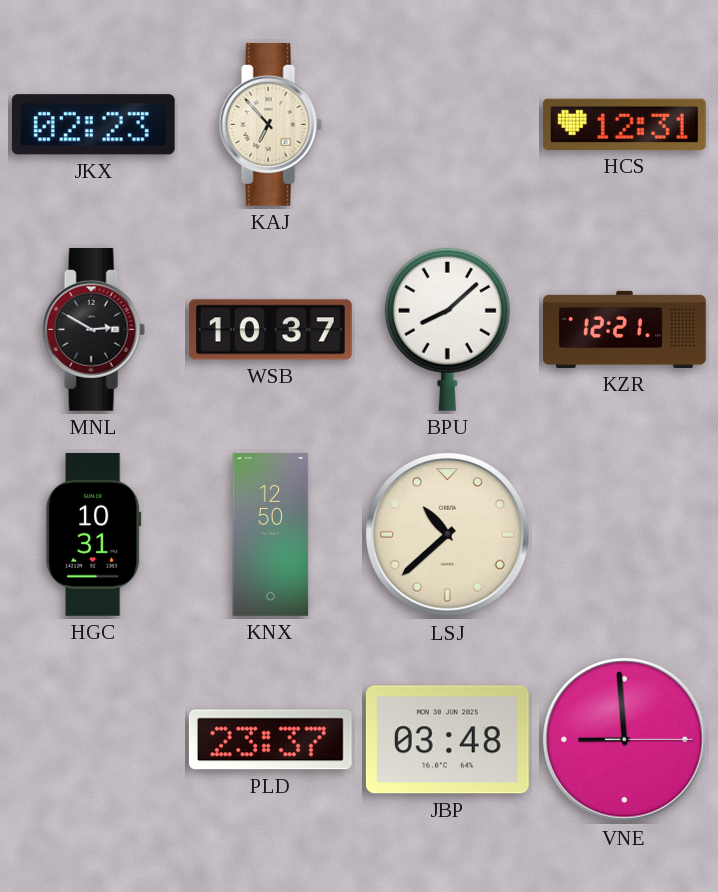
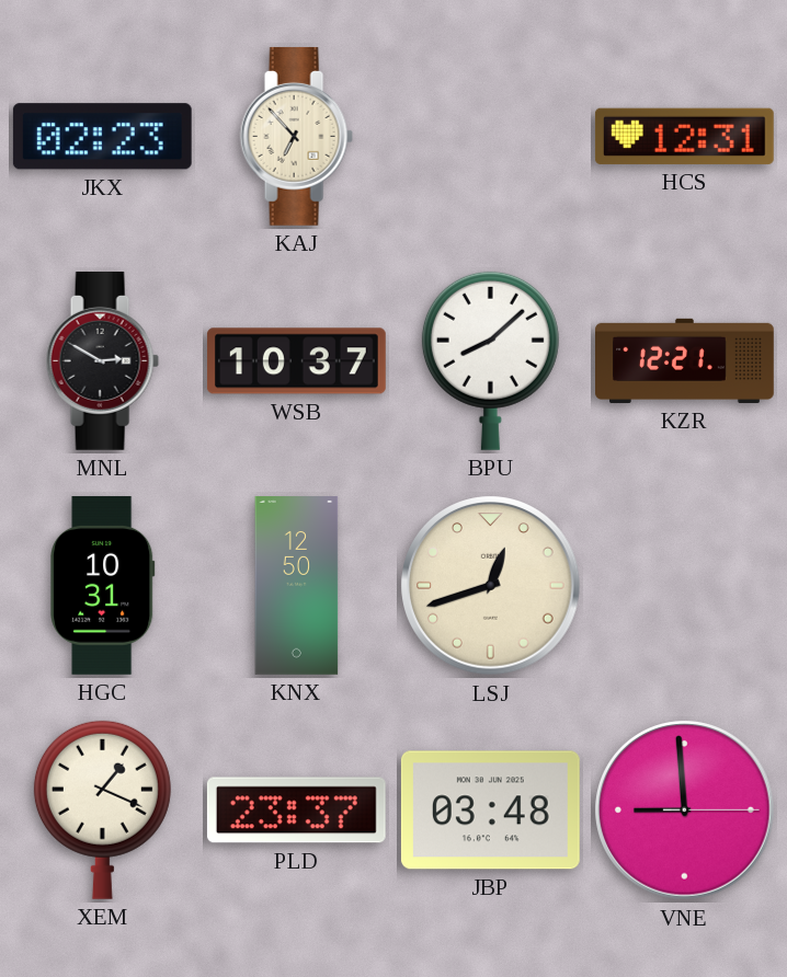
LSJ: 10:38 -> 12:42
XEM: none -> 1:19
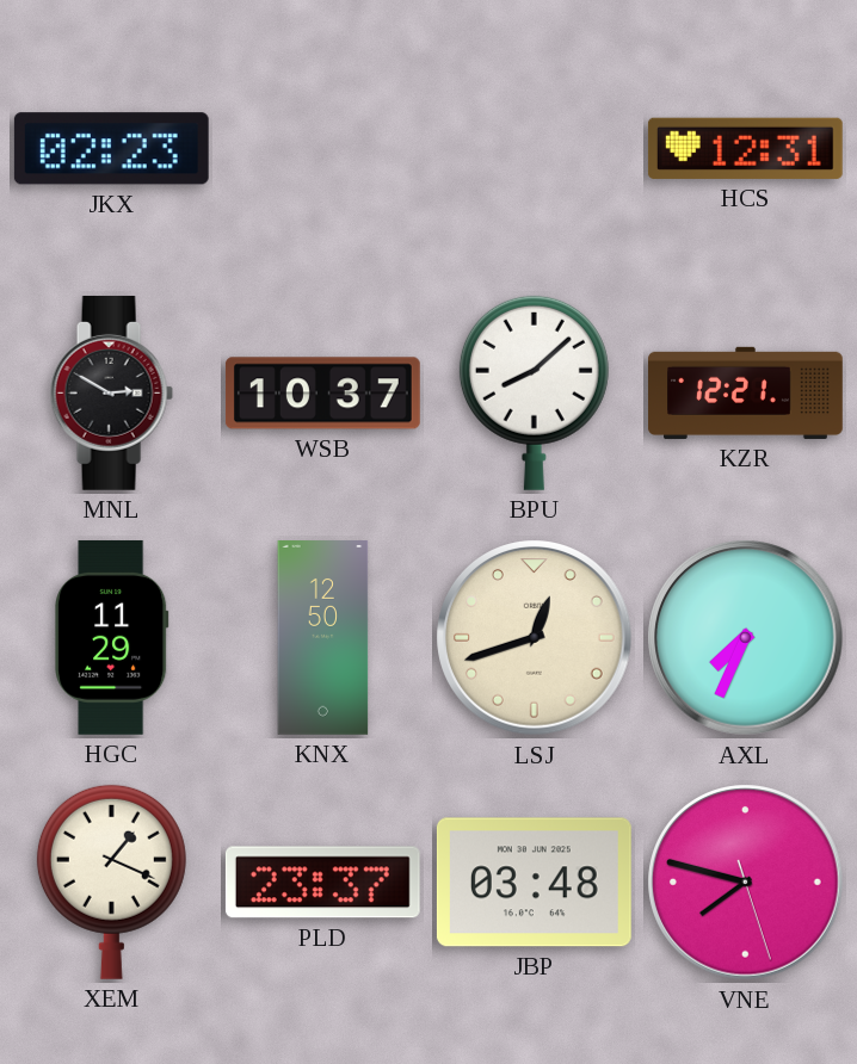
KAJ: 6:53 -> none
HGC: 10:31 -> 11:29
AXL: none -> 7:34
VNE: 8:59 -> 7:47
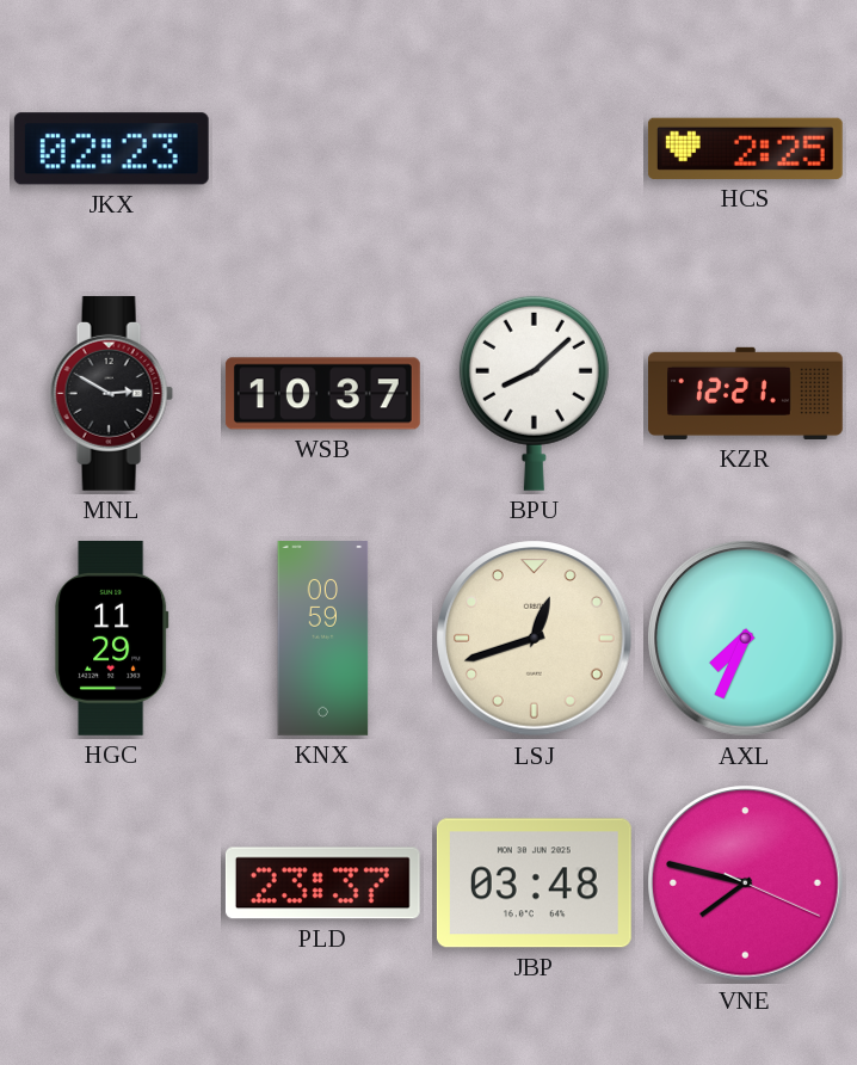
HCS: 12:31 -> 2:25
KNX: 12:50 -> 00:59
XEM: 1:19 -> none
VNE: 7:47:27 -> 7:47:19
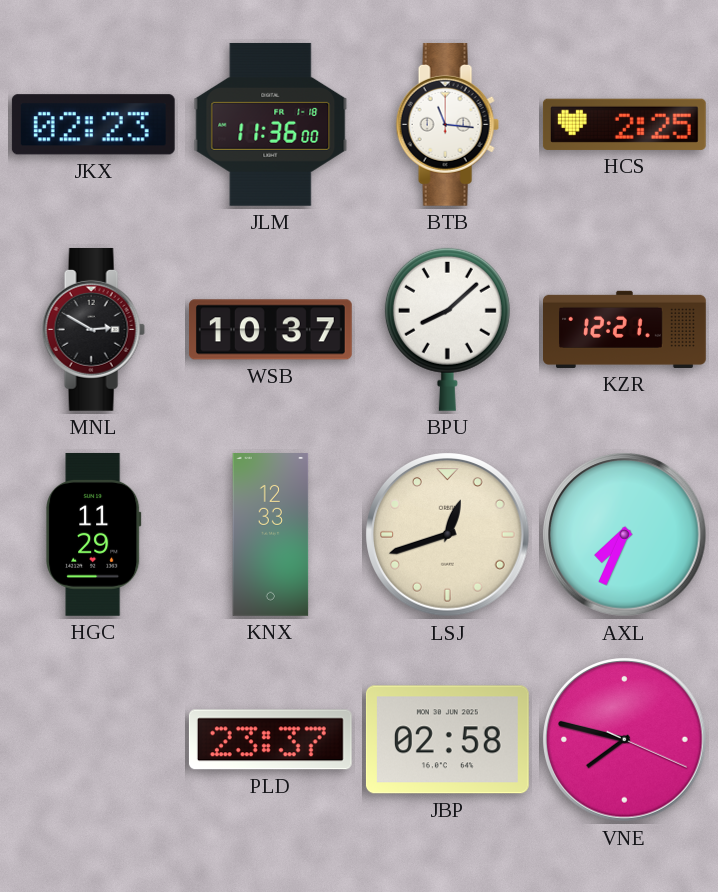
JLM: none -> 11:36
BTB: none -> 11:16
KNX: 00:59 -> 12:33
JBP: 03:48 -> 02:58
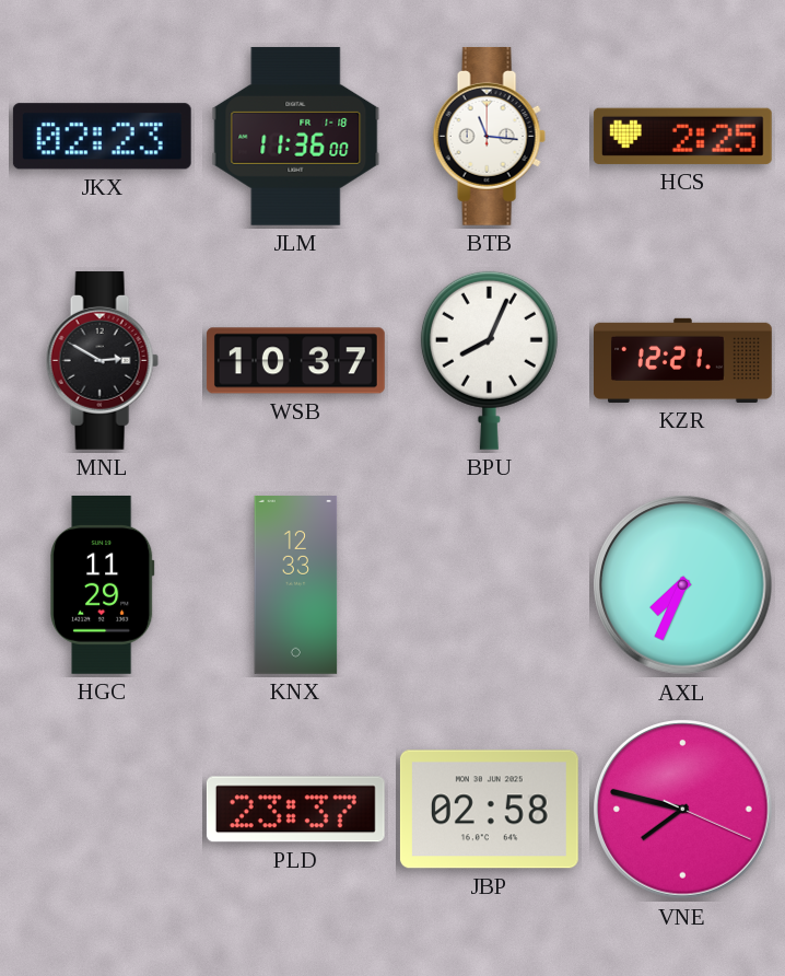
BPU: 8:08 -> 8:04
LSJ: 12:42 -> none
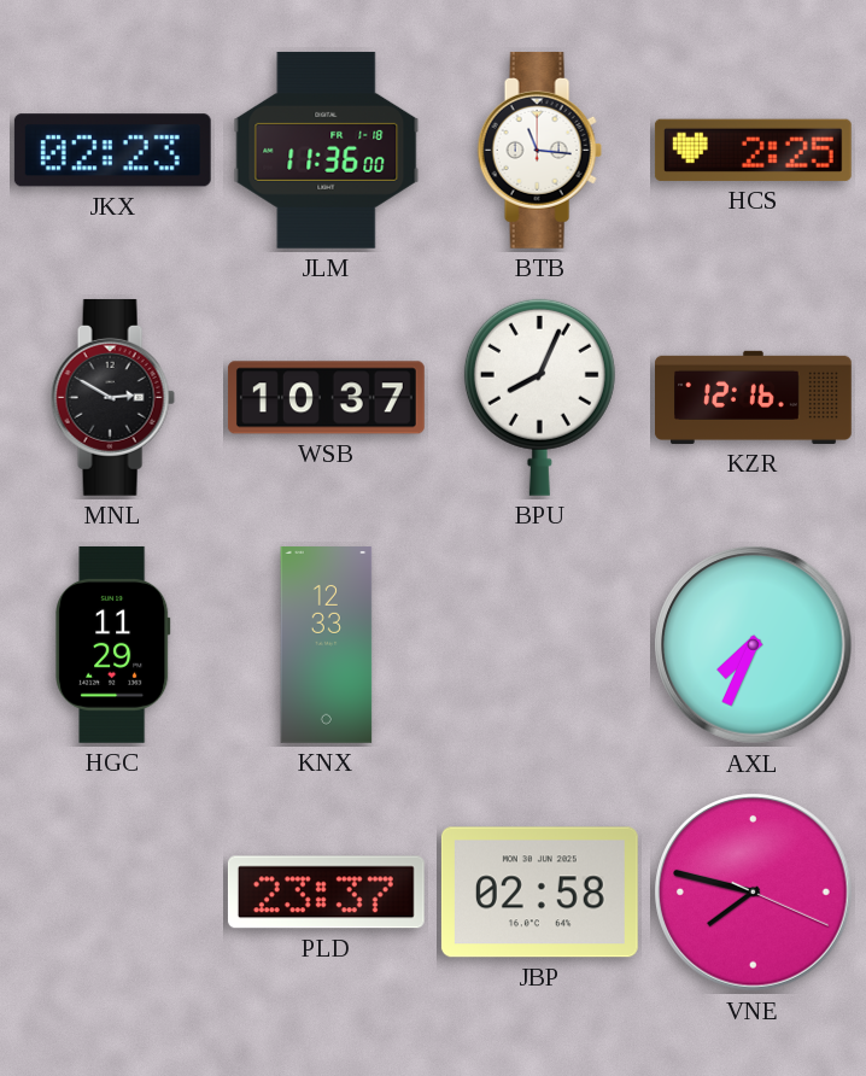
KZR: 12:21 -> 12:16
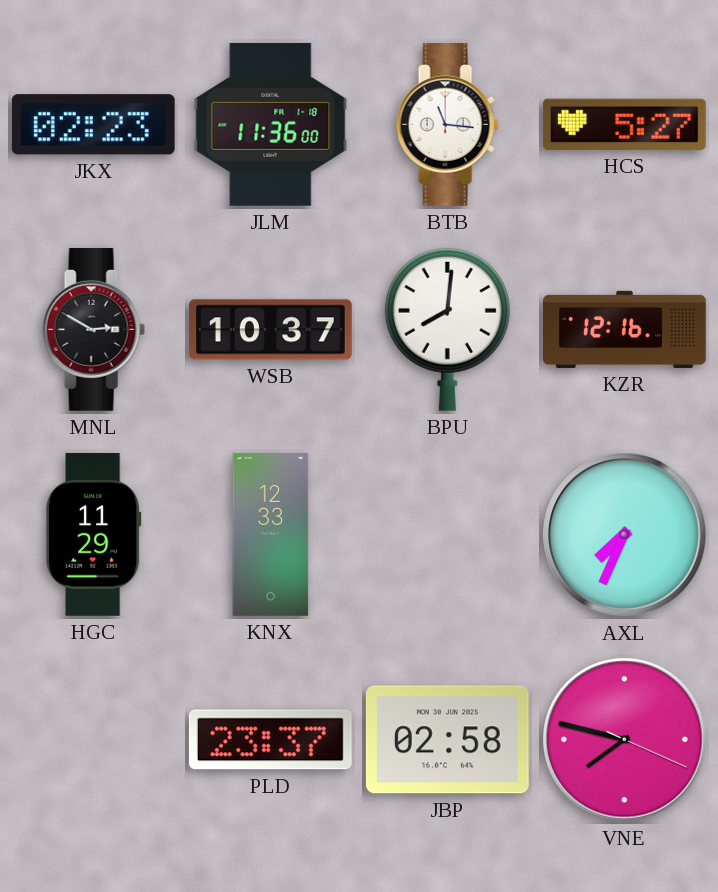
HCS: 2:25 -> 5:27
BPU: 8:04 -> 8:01
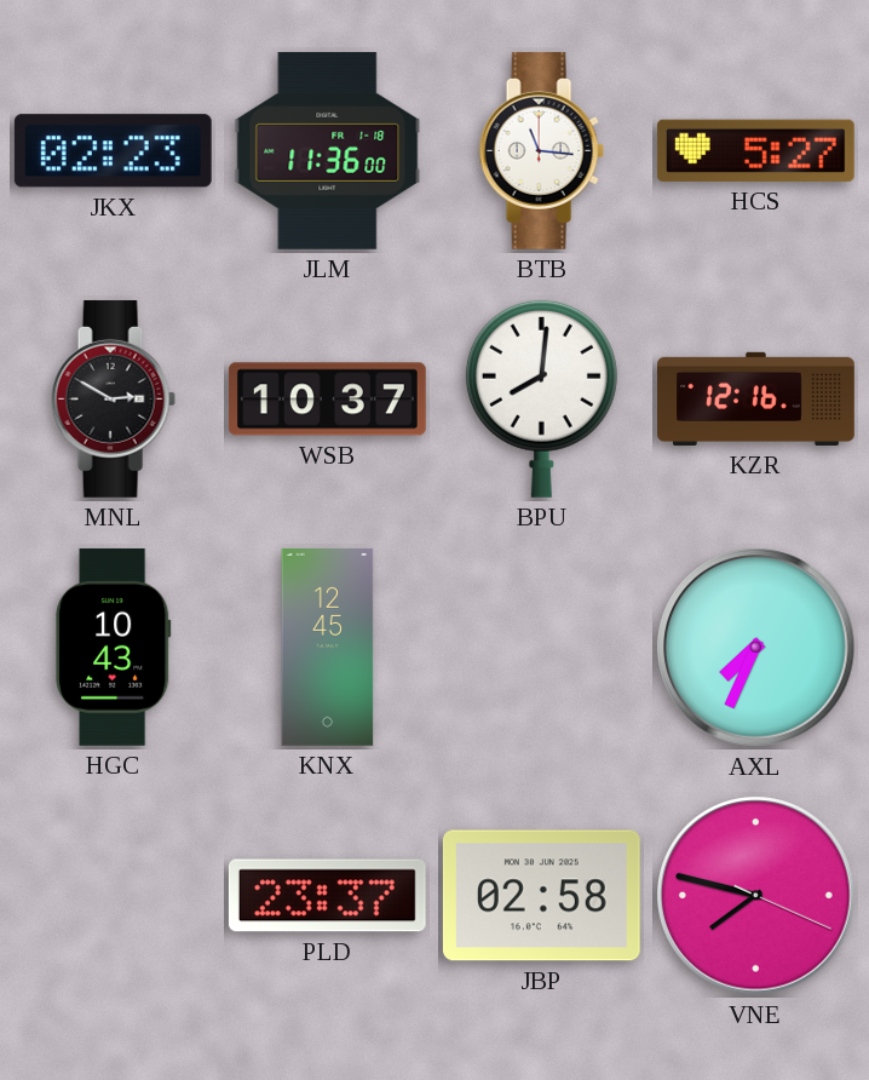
HGC: 11:29 -> 10:43
KNX: 12:33 -> 12:45
